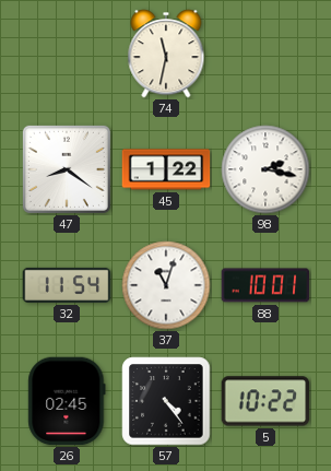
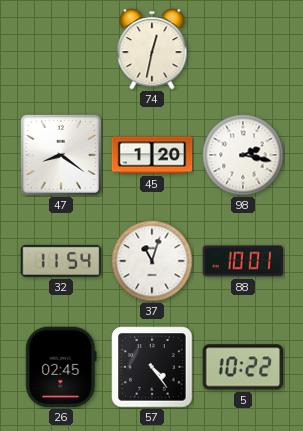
74: 11:32 -> 12:32
45: 1:22 -> 1:20
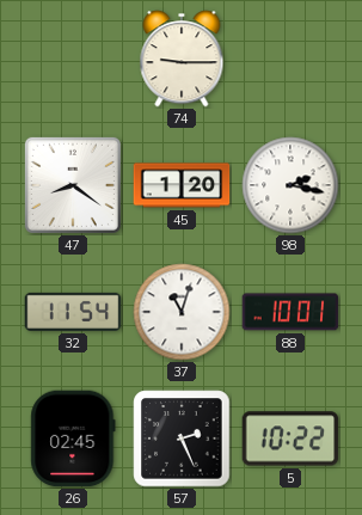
74: 12:32 -> 9:15
57: 4:24 -> 2:26
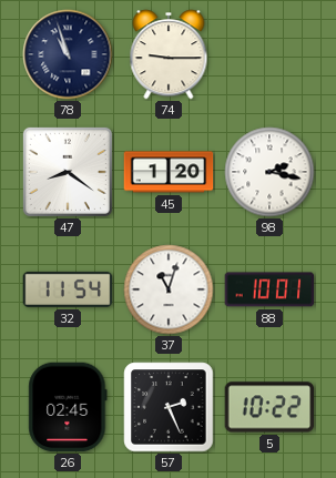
78: none -> 10:57
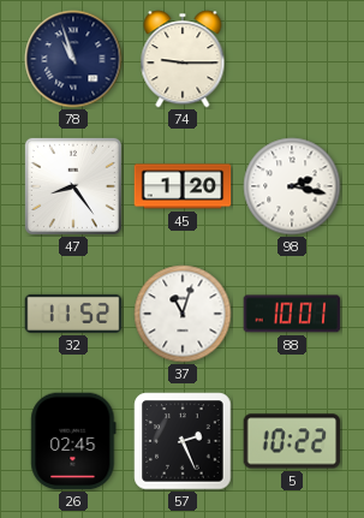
47: 8:21 -> 8:24
32: 11:54 -> 11:52
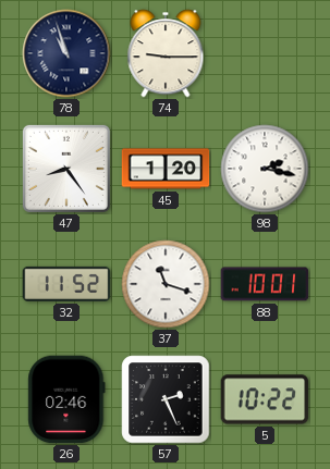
37: 11:03 -> 11:18
26: 02:45 -> 02:46
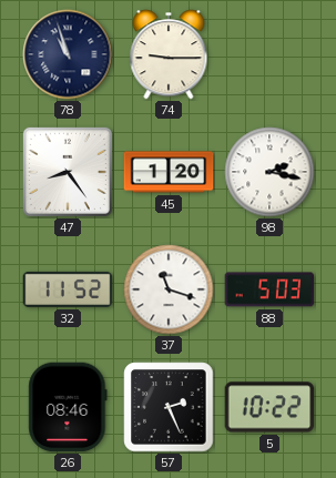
88: 10:01 -> 5:03
26: 02:46 -> 08:46
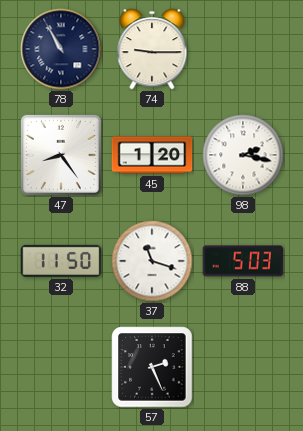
78: 10:57 -> 10:55
32: 11:52 -> 11:50
26: 08:46 -> none
5: 10:22 -> none
